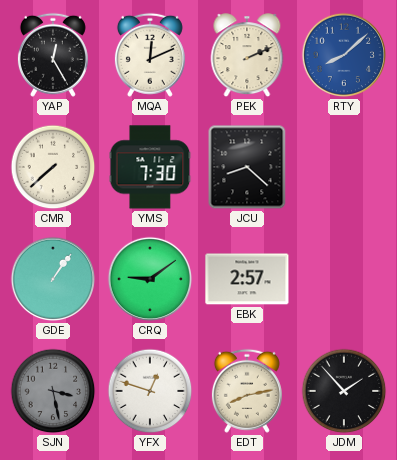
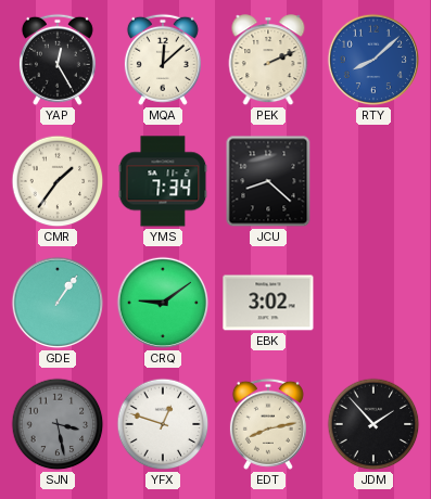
MQA: 12:11 -> 12:08
CMR: 7:38 -> 1:36
YMS: 7:30 -> 7:34
EBK: 2:57 -> 3:02
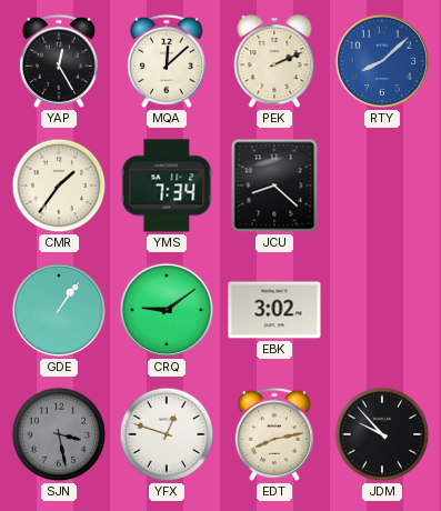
JDM: 1:53 -> 9:53
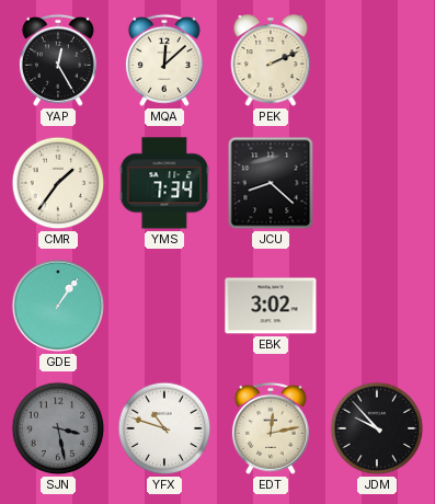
RTY: 8:08 -> none
CRQ: 9:09 -> none
YFX: 12:48 -> 10:48
EDT: 8:13 -> 12:13
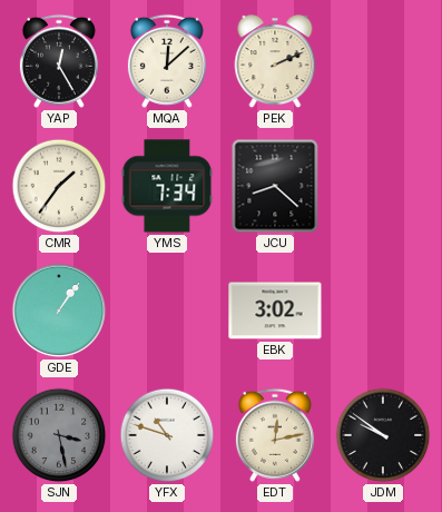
JDM: 9:53 -> 9:51
